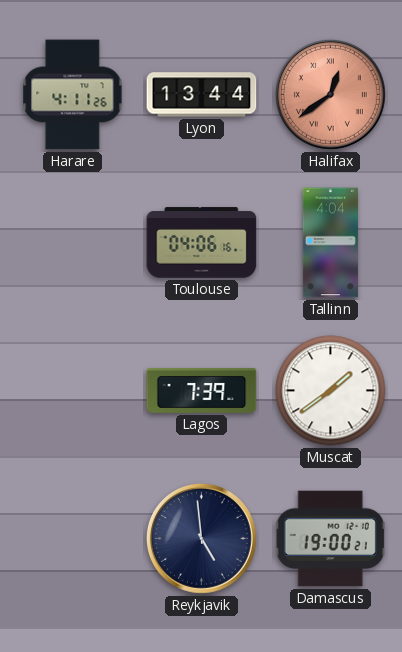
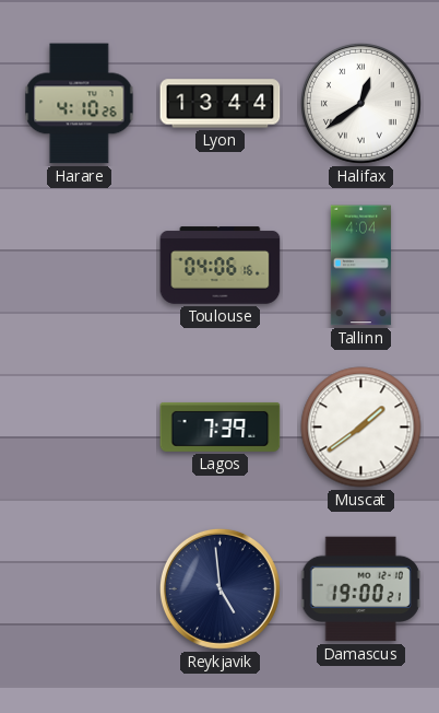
Harare: 4:11 -> 4:10
Halifax dial: salmon -> white
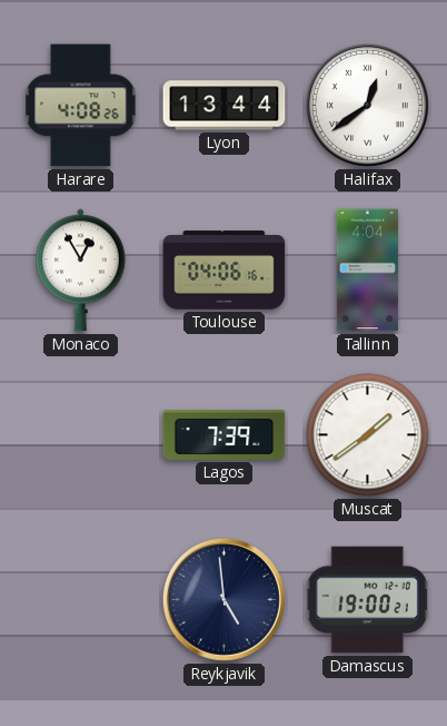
Harare: 4:10 -> 4:08
Monaco: none -> 12:55
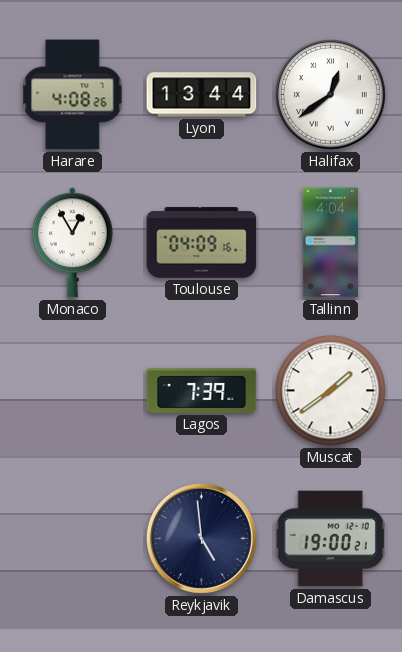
Toulouse: 04:06 -> 04:09
